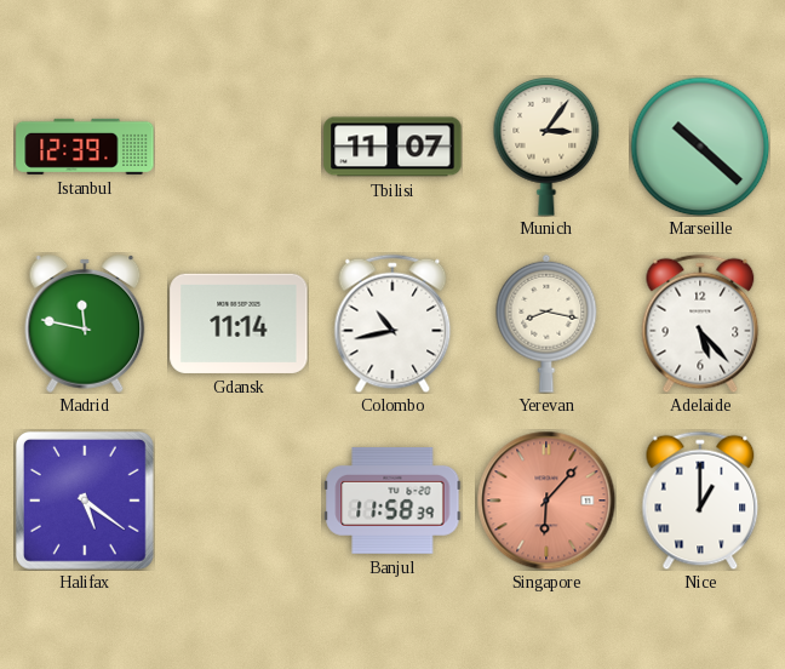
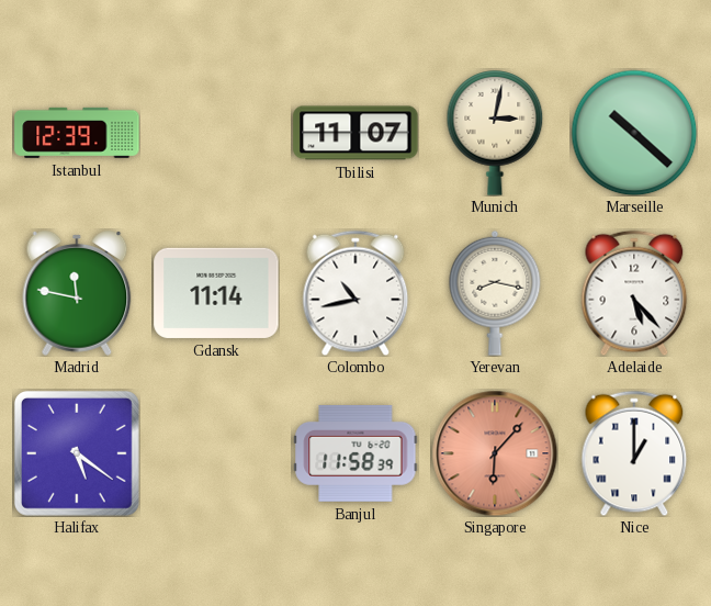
Munich: 3:06 -> 3:02
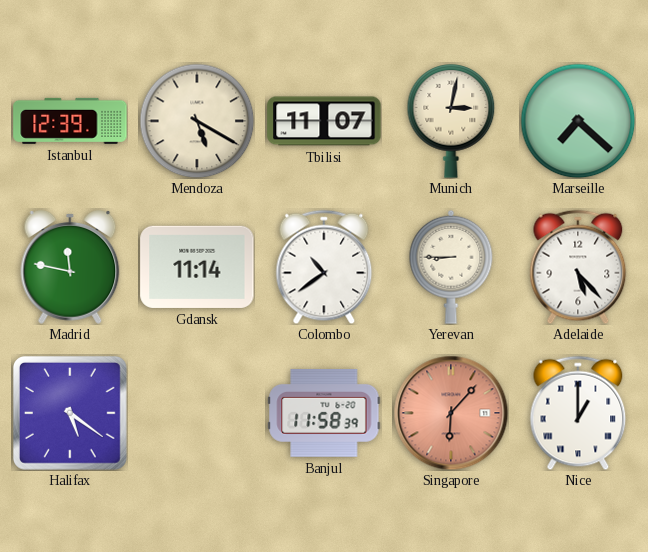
Mendoza: none -> 5:20
Marseille: 10:22 -> 7:22
Colombo: 10:43 -> 10:39
Yerevan: 8:17 -> 8:45
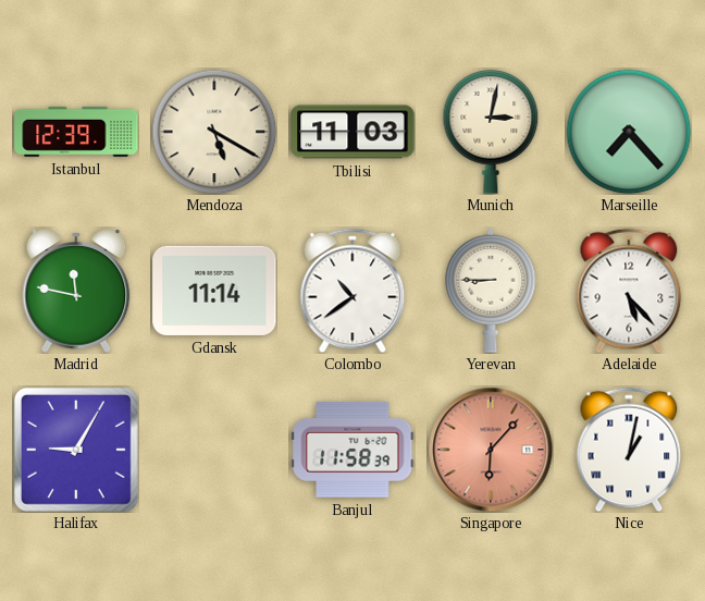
Tbilisi: 11:07 -> 11:03
Marseille: 7:22 -> 7:23
Halifax: 5:21 -> 9:05
Nice: 1:00 -> 1:02
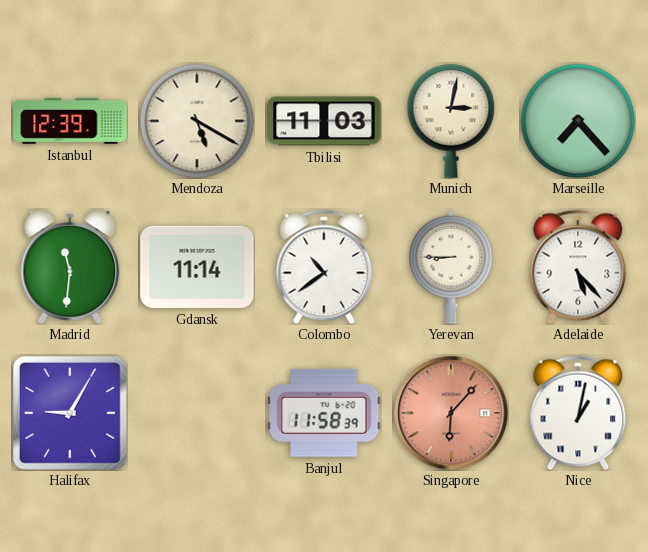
Madrid: 11:47 -> 11:31
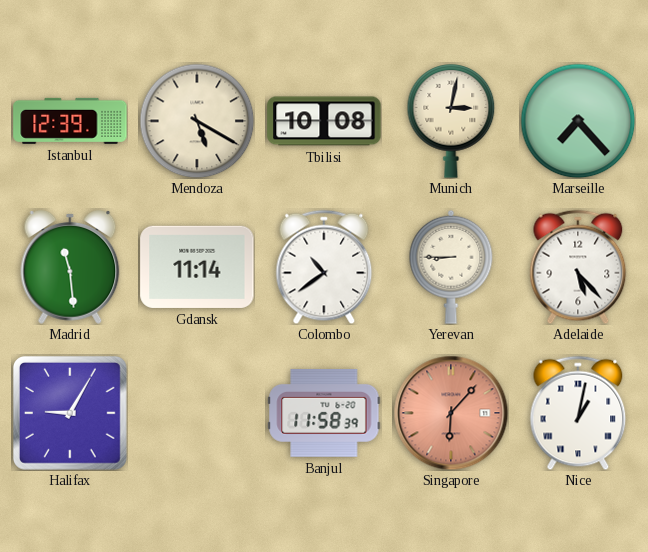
Tbilisi: 11:03 -> 10:08
Madrid: 11:31 -> 11:29
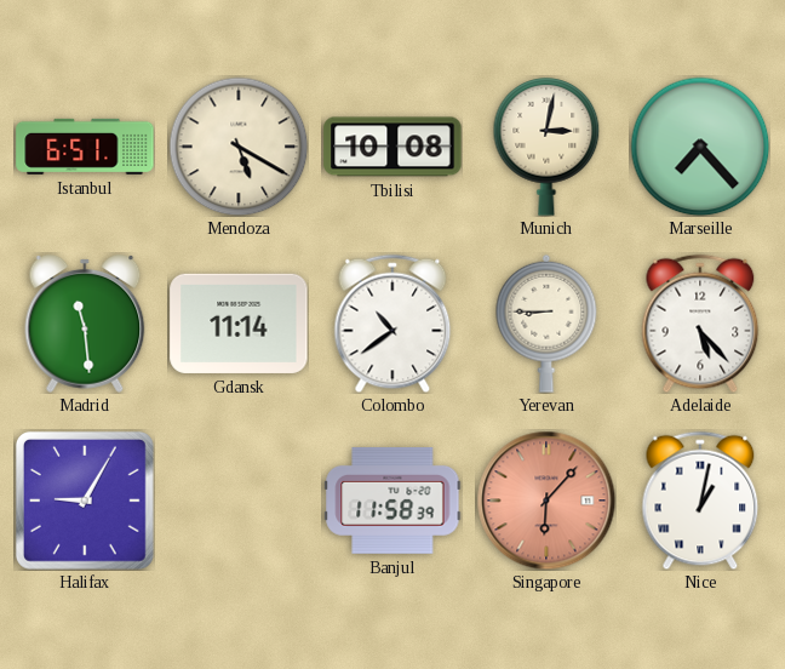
Istanbul: 12:39 -> 6:51
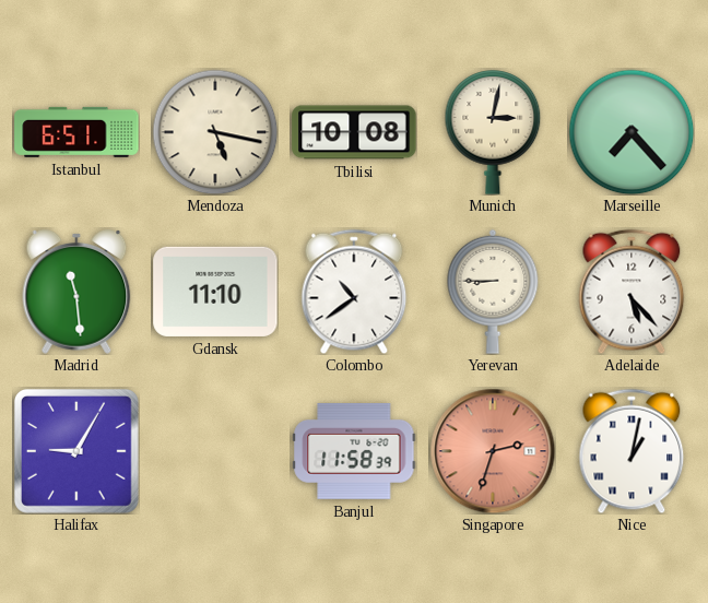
Mendoza: 5:20 -> 5:17
Gdansk: 11:14 -> 11:10
Singapore: 6:07 -> 2:33
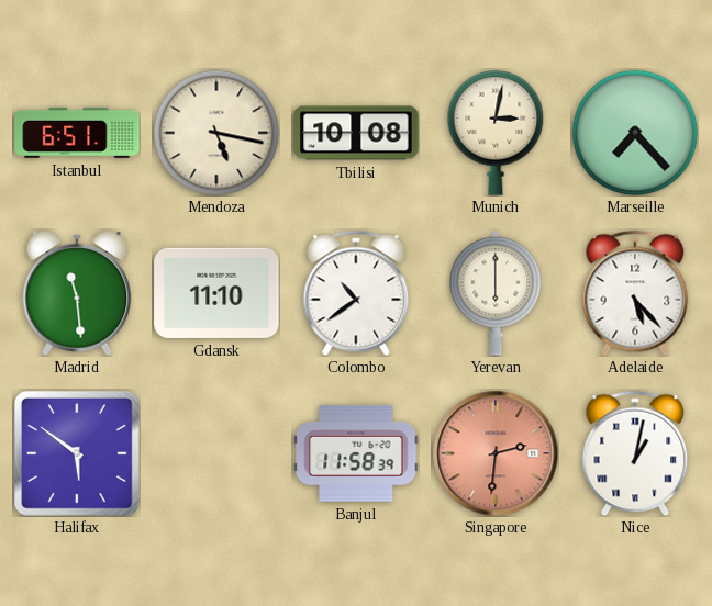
Yerevan: 8:45 -> 6:00
Halifax: 9:05 -> 5:51
Singapore: 2:33 -> 2:31
